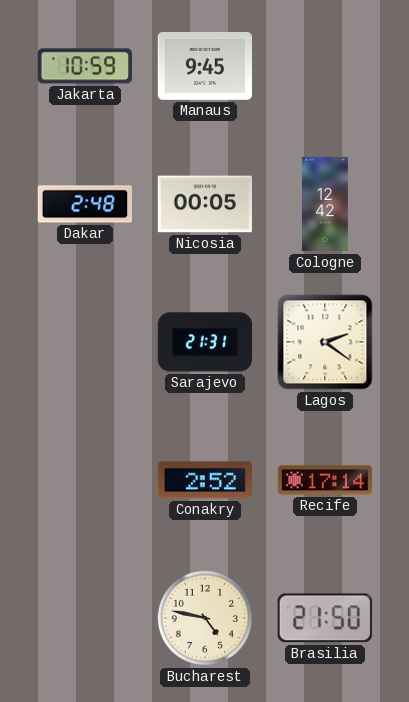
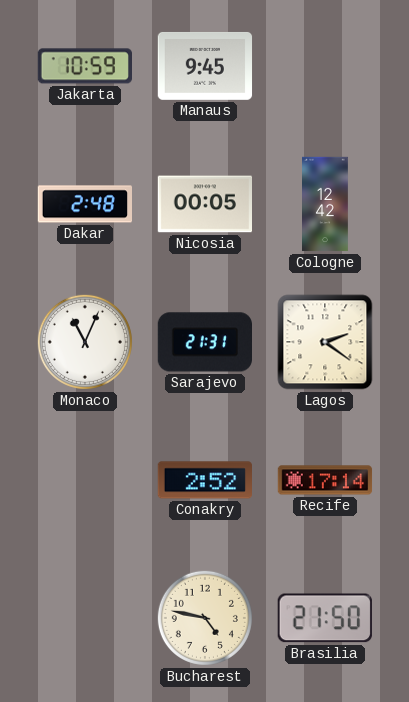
Monaco: none -> 11:04
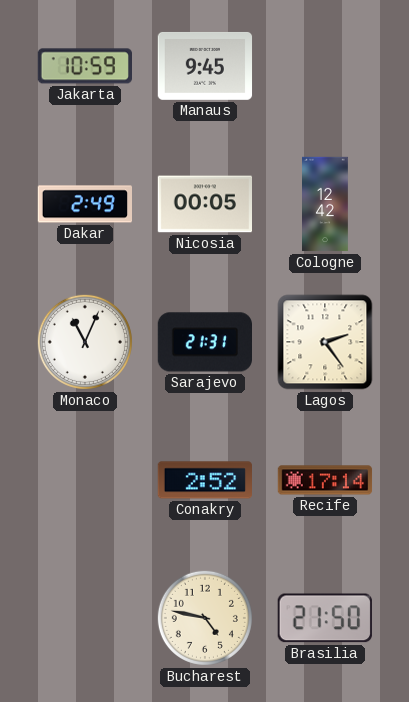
Dakar: 2:48 -> 2:49
Lagos: 2:21 -> 2:24
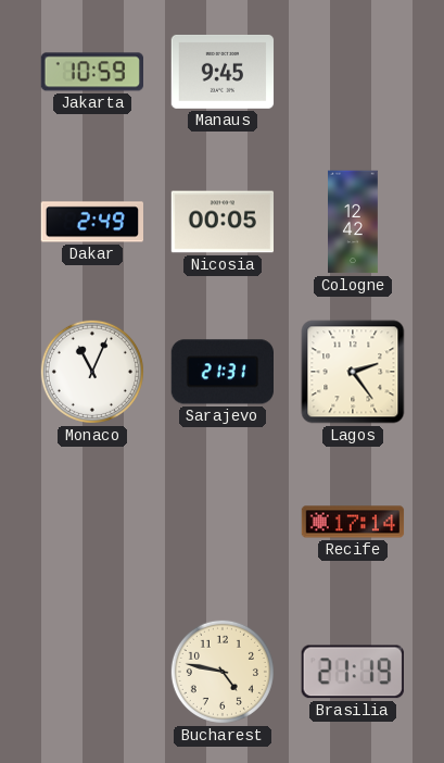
Conakry: 2:52 -> none
Brasilia: 21:50 -> 21:19
